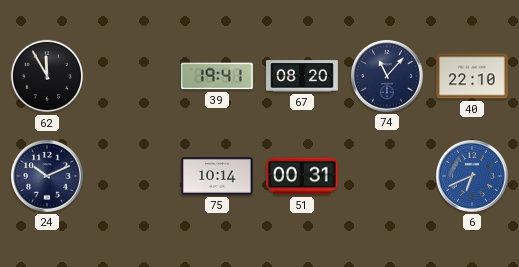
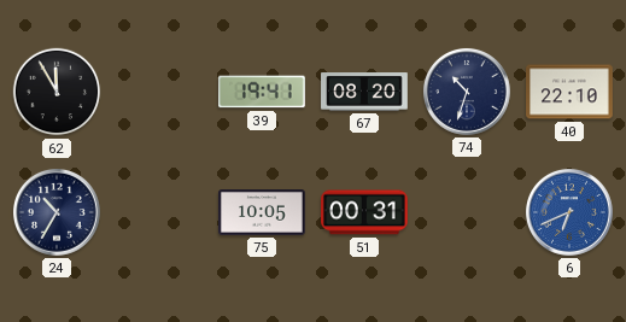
74: 11:07 -> 10:33
24: 10:11 -> 10:35
75: 10:14 -> 10:05
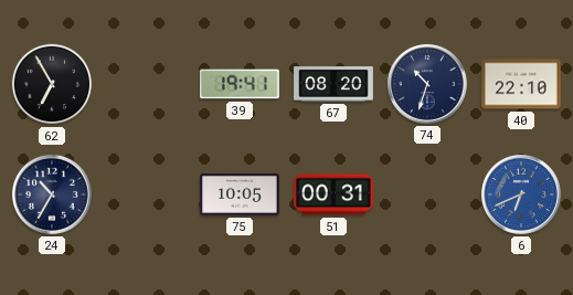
62: 11:55 -> 6:55
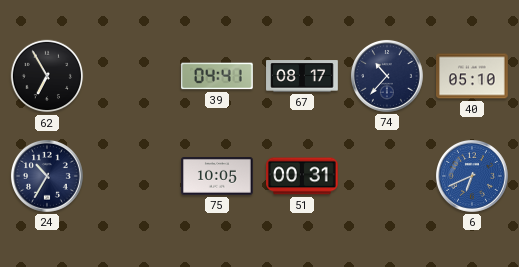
39: 19:41 -> 04:41
67: 08:20 -> 08:17
74: 10:33 -> 10:37
40: 22:10 -> 05:10
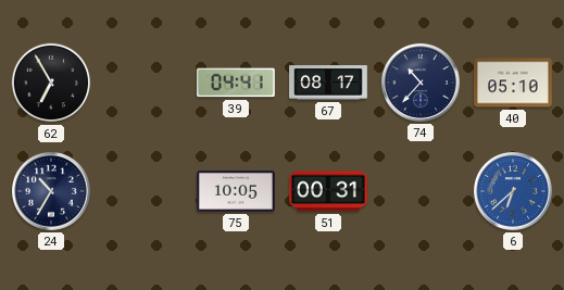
6: 6:41 -> 6:38
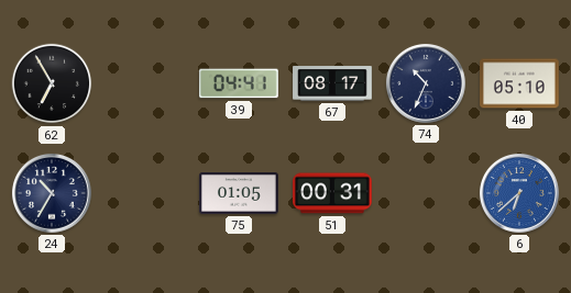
74: 10:37 -> 10:34
75: 10:05 -> 01:05
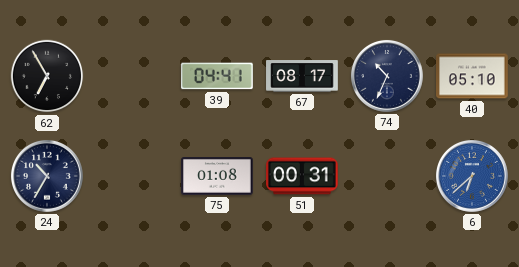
75: 01:05 -> 01:08
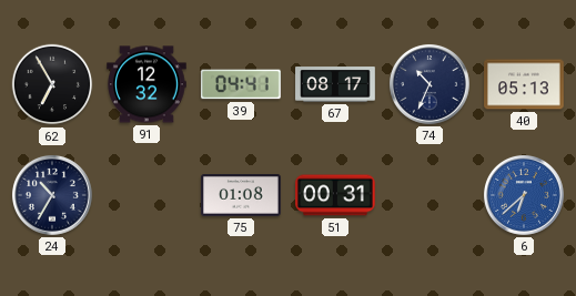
91: none -> 12:32
40: 05:10 -> 05:13
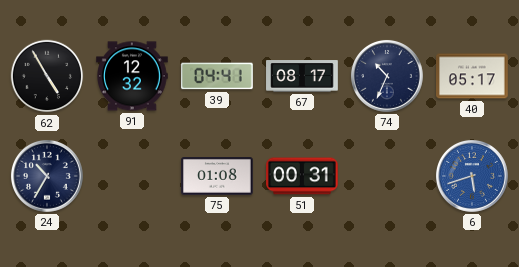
62: 6:55 -> 4:55
40: 05:13 -> 05:17
6: 6:38 -> 5:42
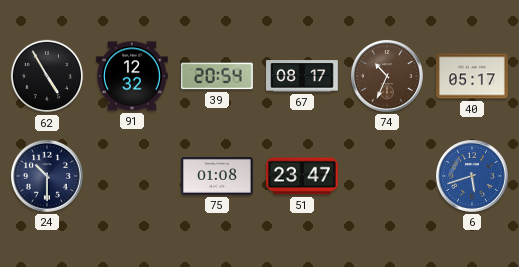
39: 04:41 -> 20:54
74 dial: navy -> brown
24: 10:35 -> 10:30
51: 00:31 -> 23:47
